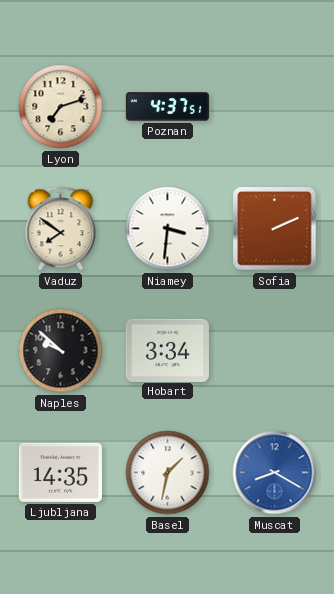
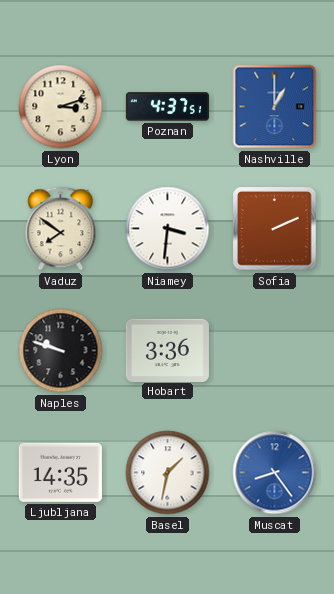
Lyon: 7:12 -> 3:12
Nashville: none -> 1:00
Naples: 9:52 -> 9:48
Hobart: 3:34 -> 3:36
Muscat: 8:20 -> 8:24
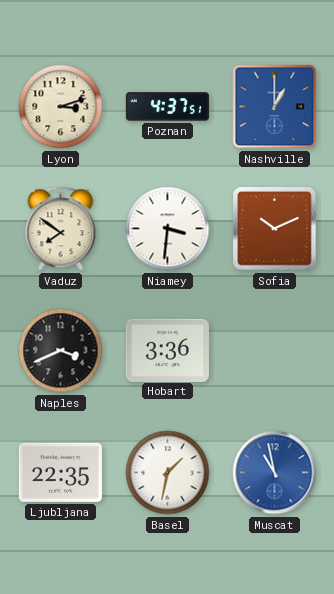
Sofia: 2:11 -> 10:11
Naples: 9:48 -> 3:41
Ljubljana: 14:35 -> 22:35
Muscat: 8:24 -> 10:58
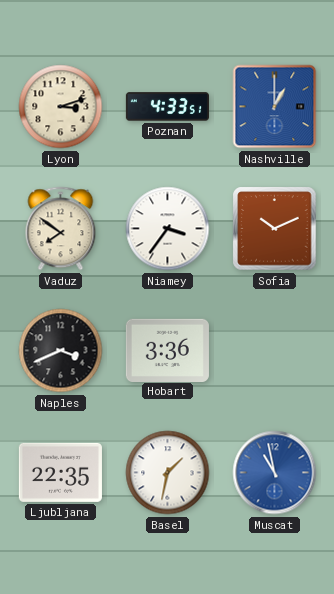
Poznan: 4:37 -> 4:33
Niamey: 3:31 -> 3:36
